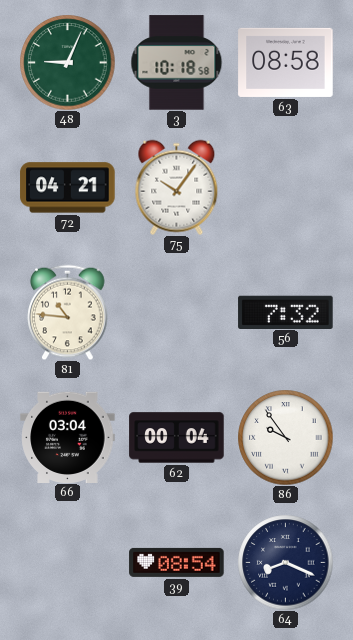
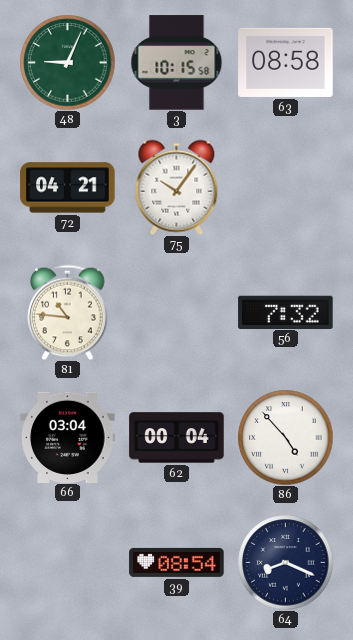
3: 10:18 -> 10:15
86: 9:54 -> 4:53
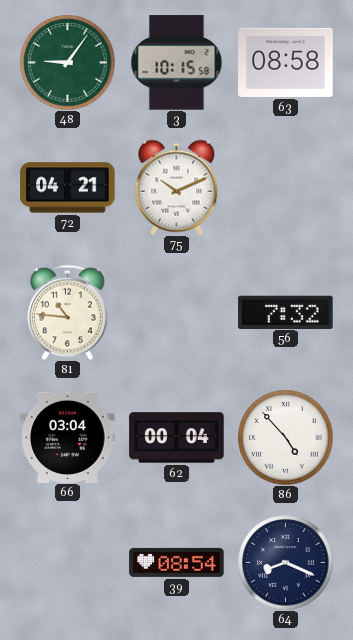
48: 9:04 -> 9:06
75: 10:06 -> 10:11
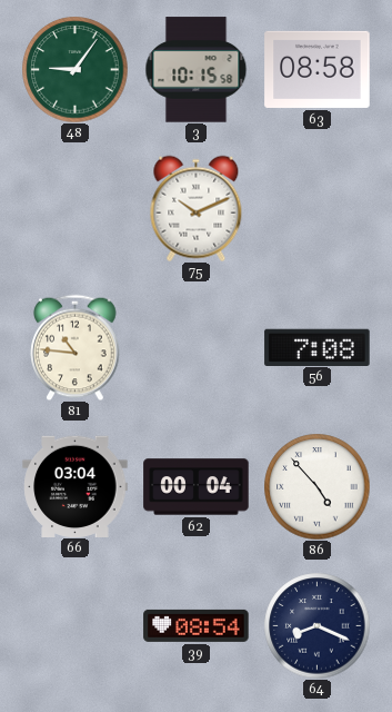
72: 04:21 -> none
56: 7:32 -> 7:08
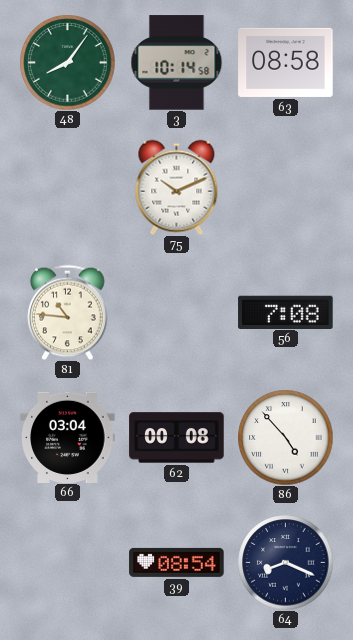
48: 9:06 -> 8:06
3: 10:15 -> 10:14
62: 00:04 -> 00:08
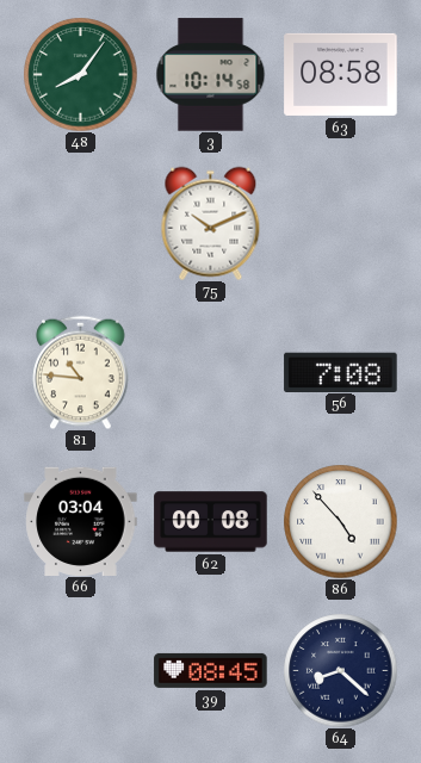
39: 08:54 -> 08:45
64: 8:19 -> 8:22
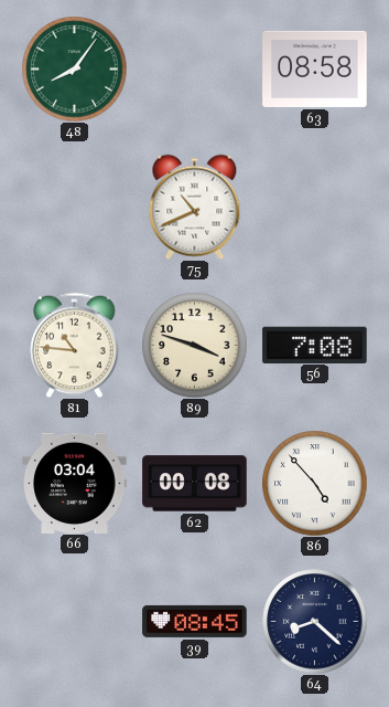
3: 10:14 -> none
75: 10:11 -> 10:41
89: none -> 3:48
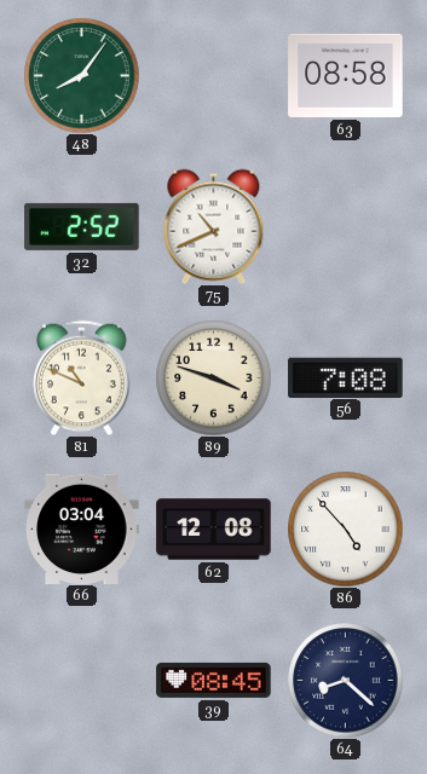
32: none -> 2:52
81: 10:46 -> 10:49
62: 00:08 -> 12:08
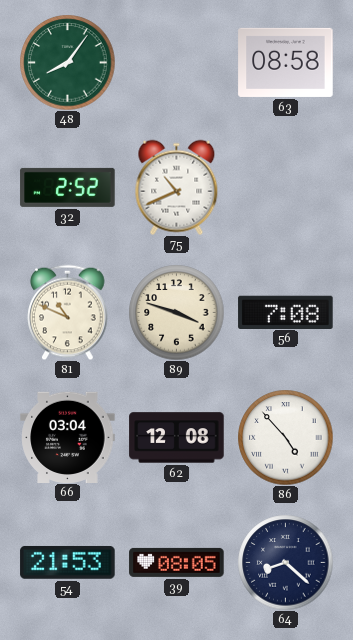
54: none -> 21:53
39: 08:45 -> 08:05
